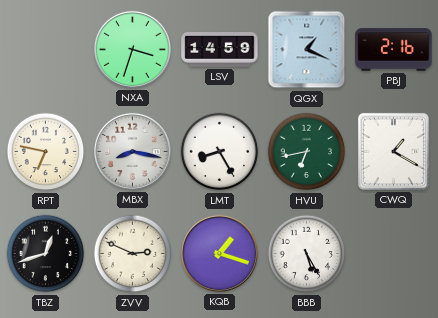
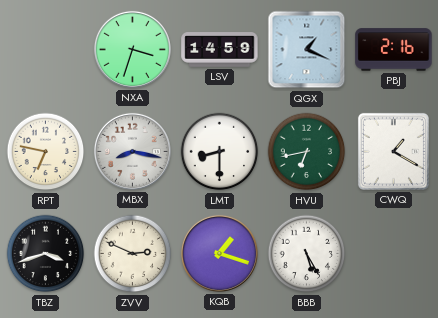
LMT: 8:25 -> 8:30
TBZ: 12:42 -> 3:42
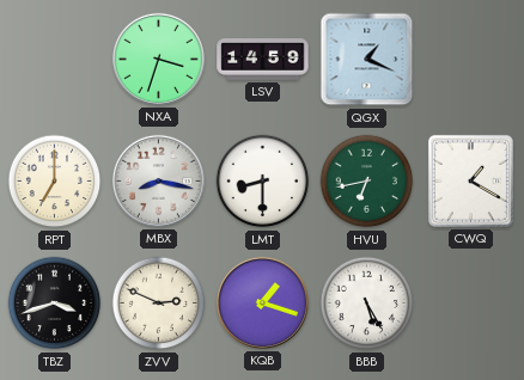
PBJ: 2:16 -> none
RPT: 6:47 -> 7:00
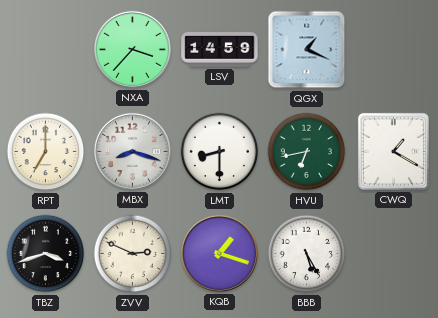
NXA: 3:33 -> 3:37
MBX: 8:17 -> 8:18
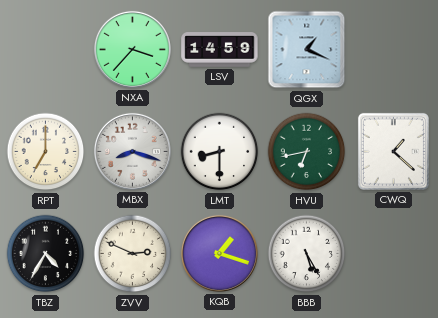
CWQ: 1:20 -> 1:22
TBZ: 3:42 -> 4:35
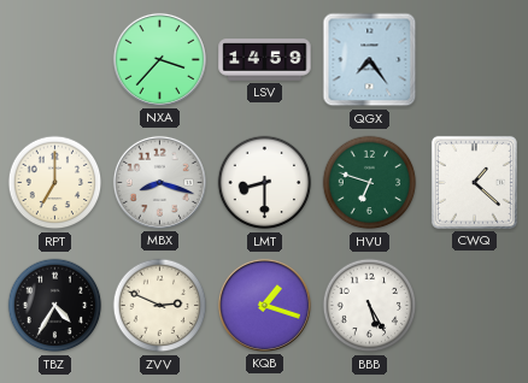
QGX: 1:19 -> 7:24
HVU: 6:43 -> 6:48
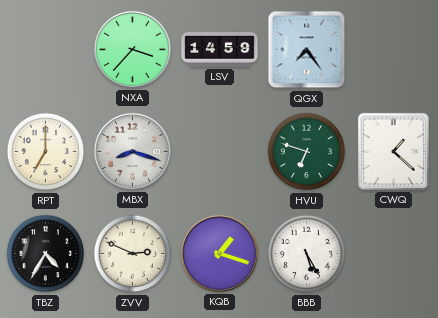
LMT: 8:30 -> none
